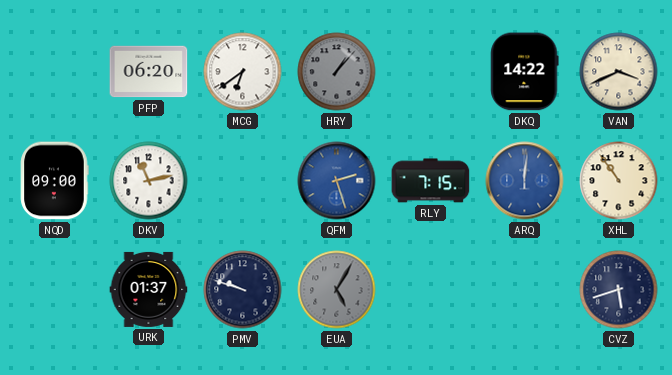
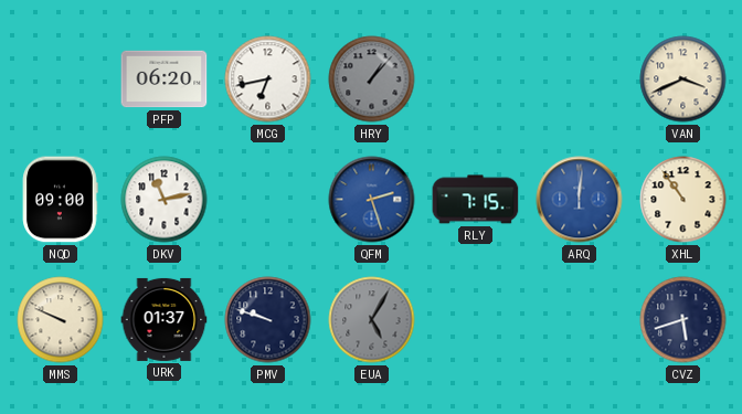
MCG: 6:39 -> 6:43
DKQ: 14:22 -> none
MMS: none -> 9:49
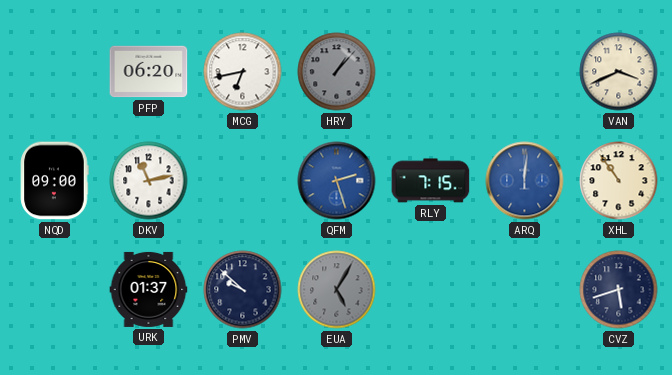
MMS: 9:49 -> none
PMV: 9:48 -> 9:52
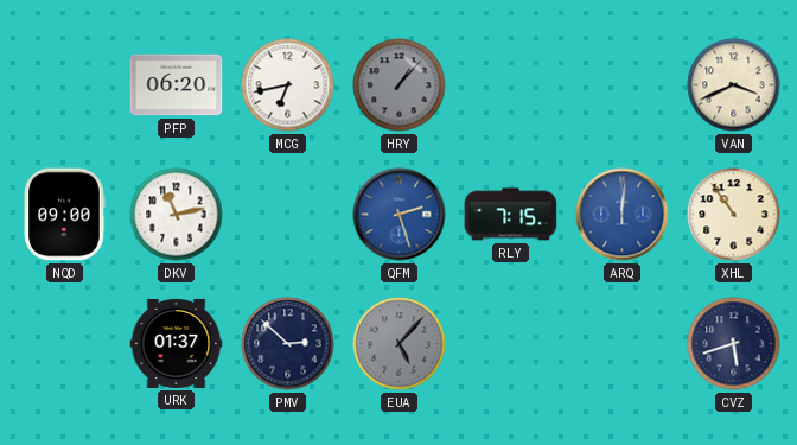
PMV: 9:52 -> 2:52
EUA: 5:05 -> 5:07
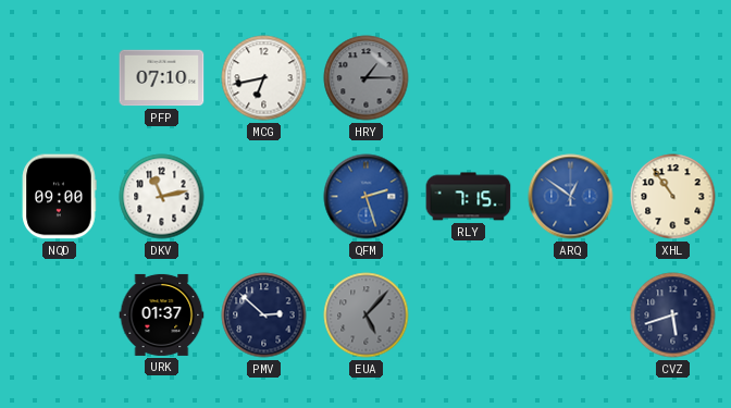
PFP: 06:20 -> 07:10
HRY: 1:07 -> 1:15
VAN: 3:41 -> none
ARQ: 12:01 -> 12:51
